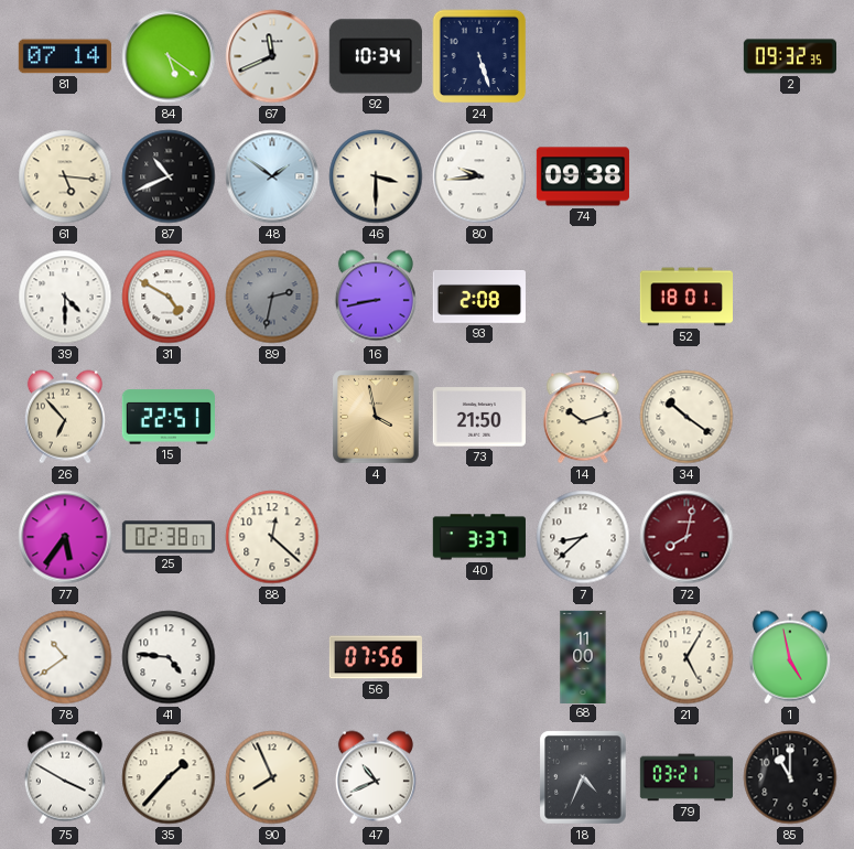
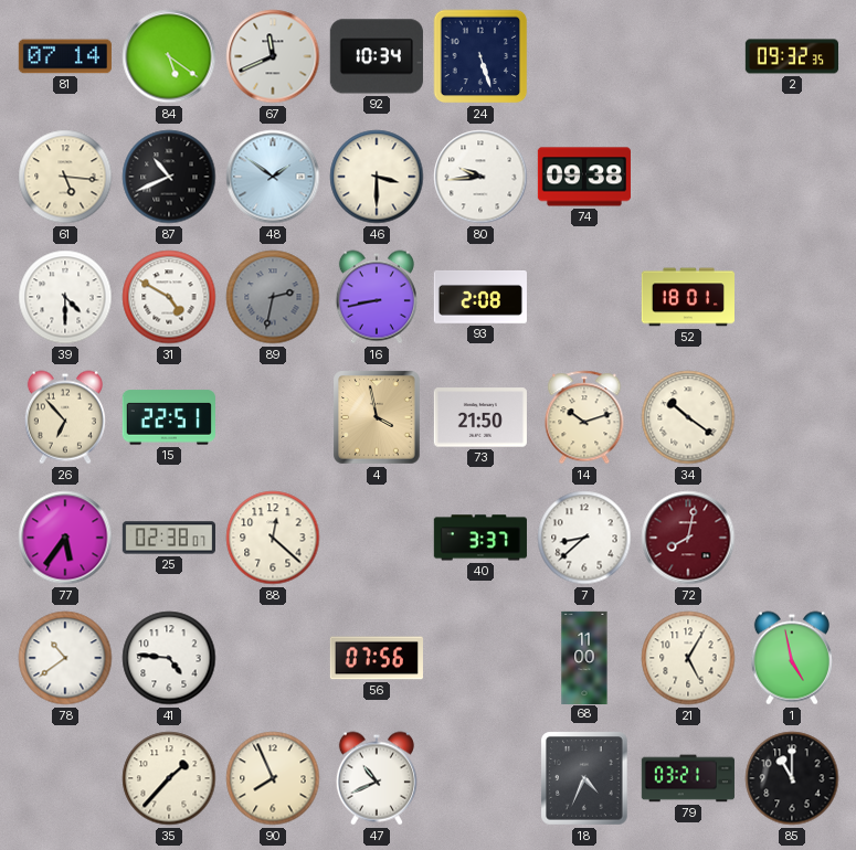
75: 3:50 -> none
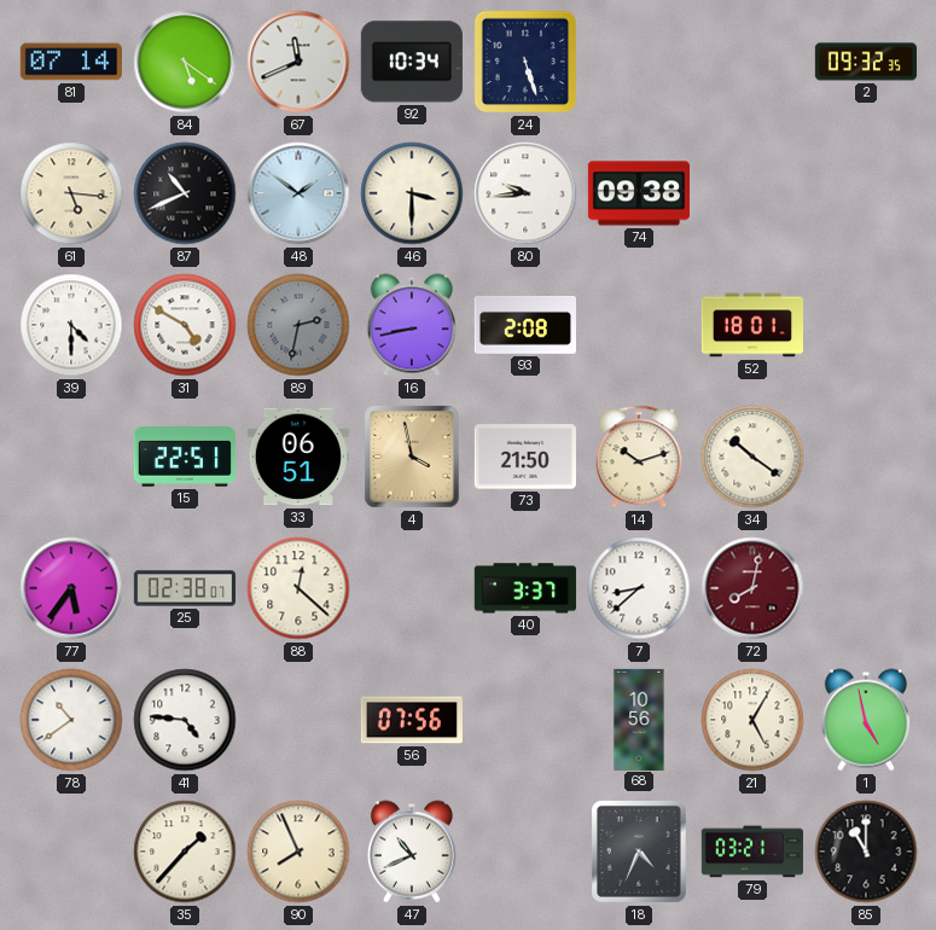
26: 6:53 -> none
33: none -> 06:51
68: 11:00 -> 10:56
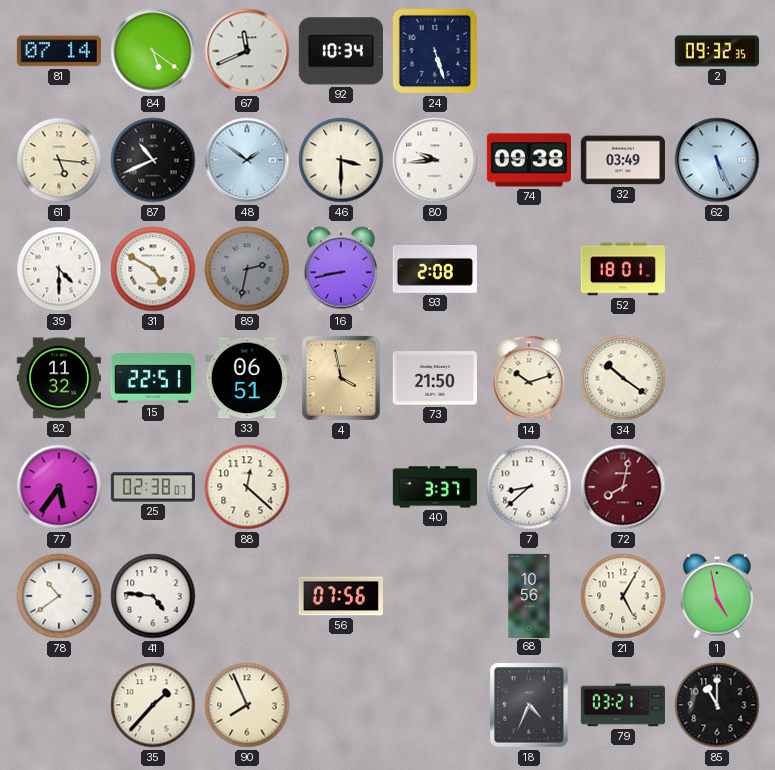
32: none -> 03:49
62: none -> 5:26
82: none -> 11:32
47: 10:41 -> none
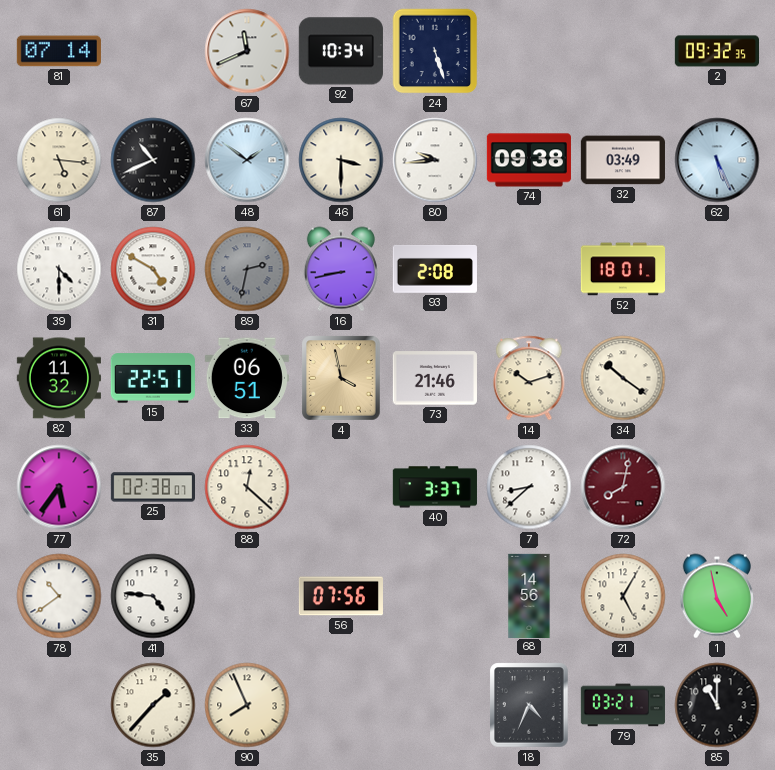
84: 5:21 -> none
73: 21:50 -> 21:46
68: 10:56 -> 14:56
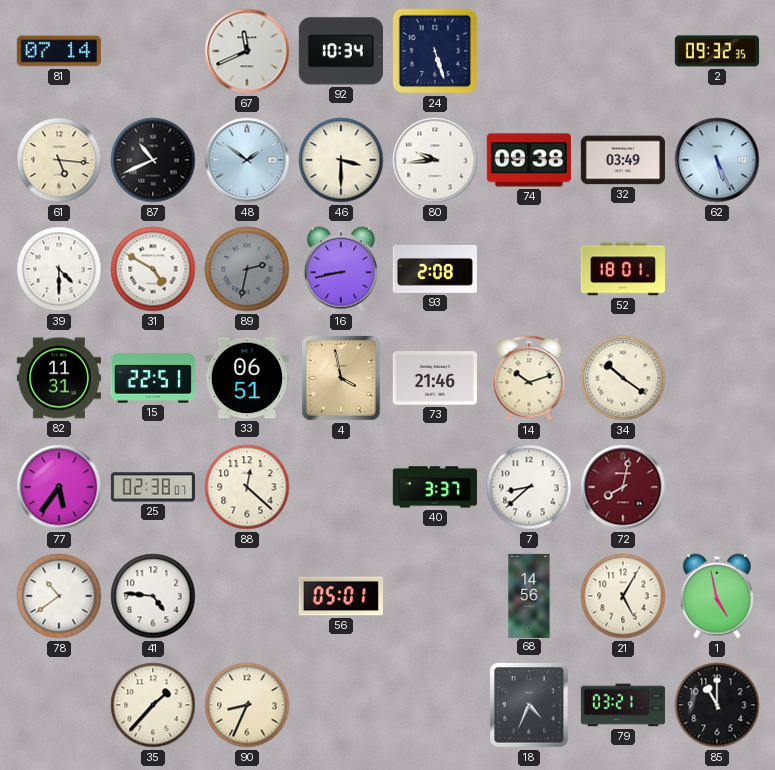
82: 11:32 -> 11:31
56: 07:56 -> 05:01
90: 7:56 -> 8:34
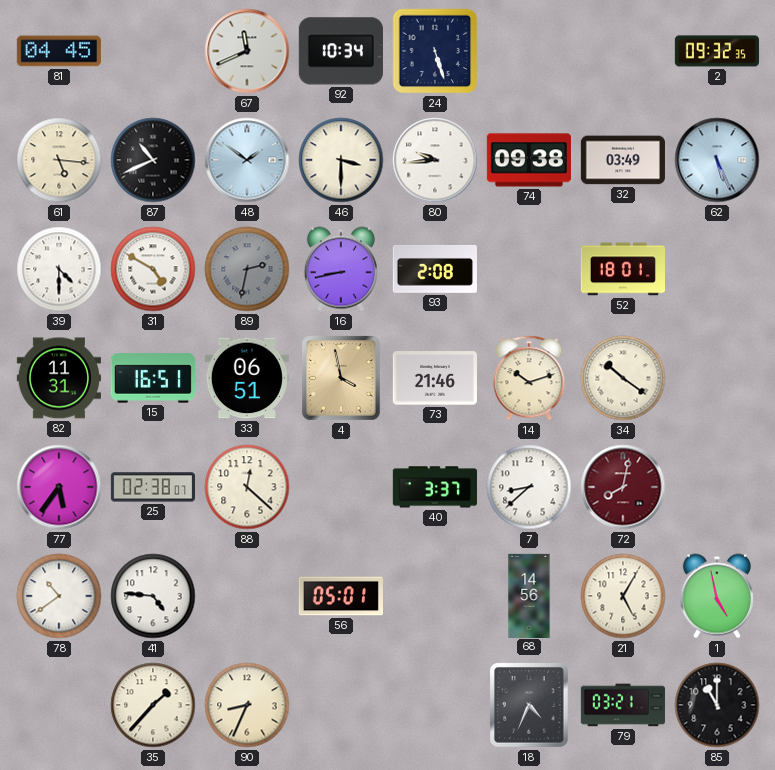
81: 07:14 -> 04:45
15: 22:51 -> 16:51
